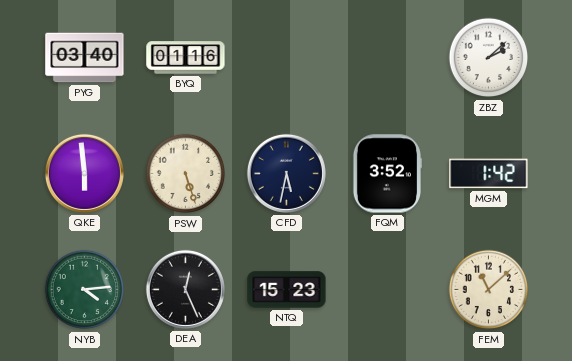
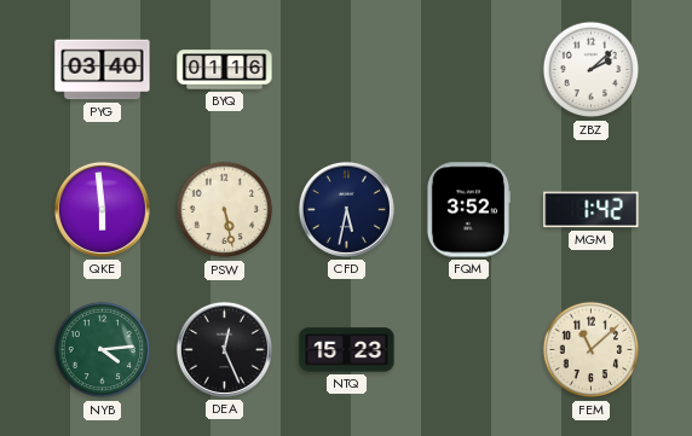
PSW: 5:27 -> 5:28
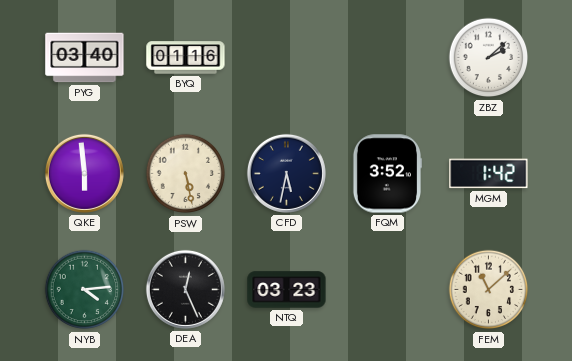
NTQ: 15:23 -> 03:23
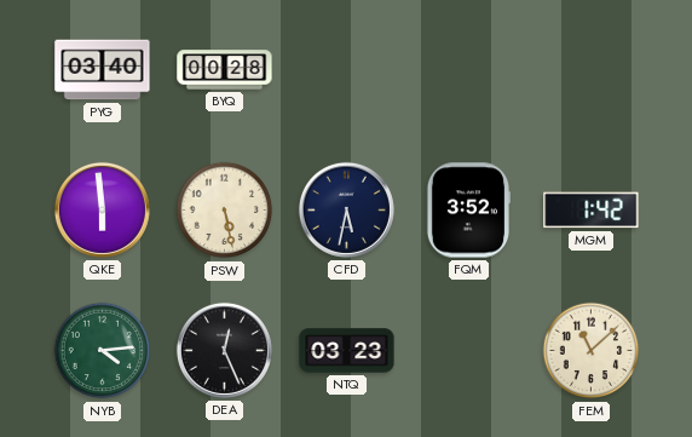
BYQ: 01:16 -> 00:28
ZBZ: 2:08 -> none
